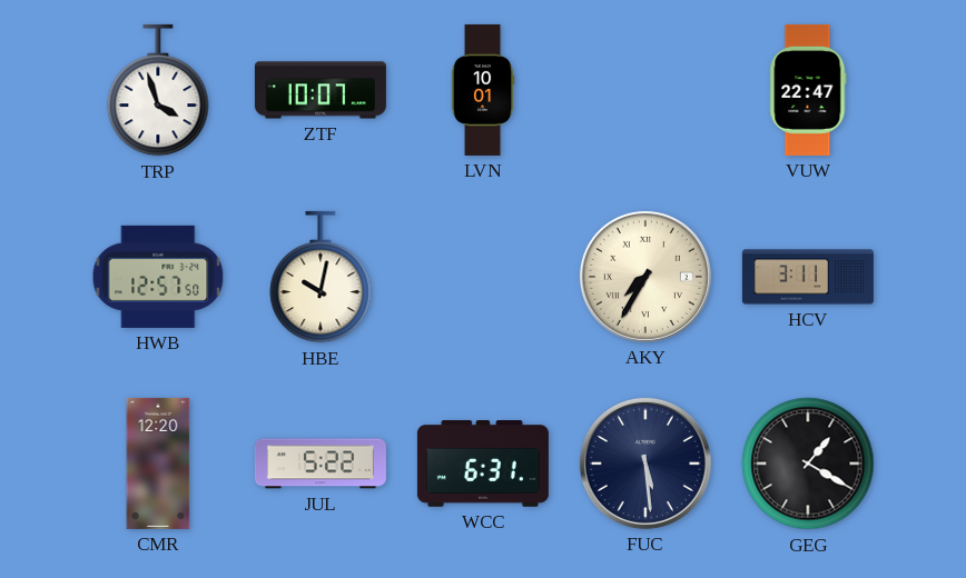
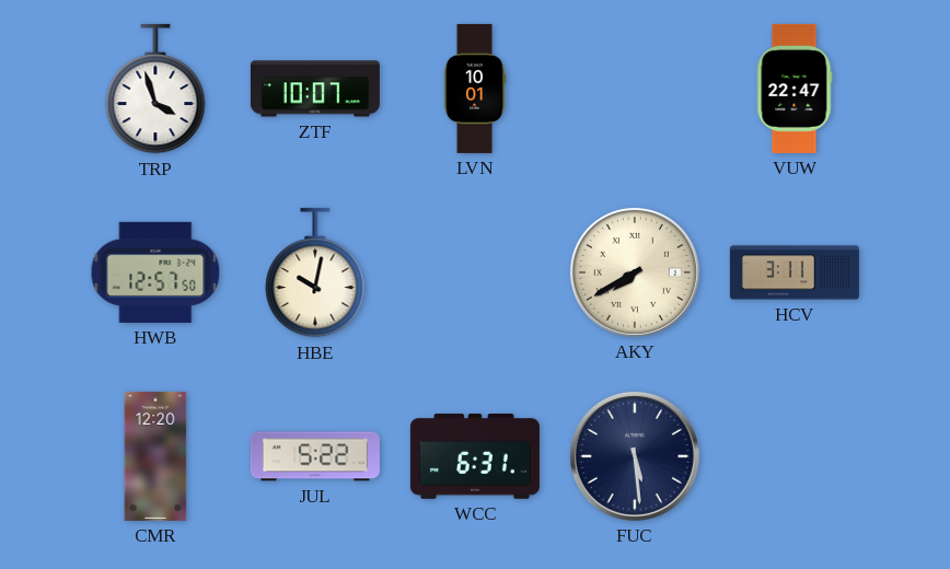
AKY: 7:35 -> 7:40
GEG: 1:20 -> none
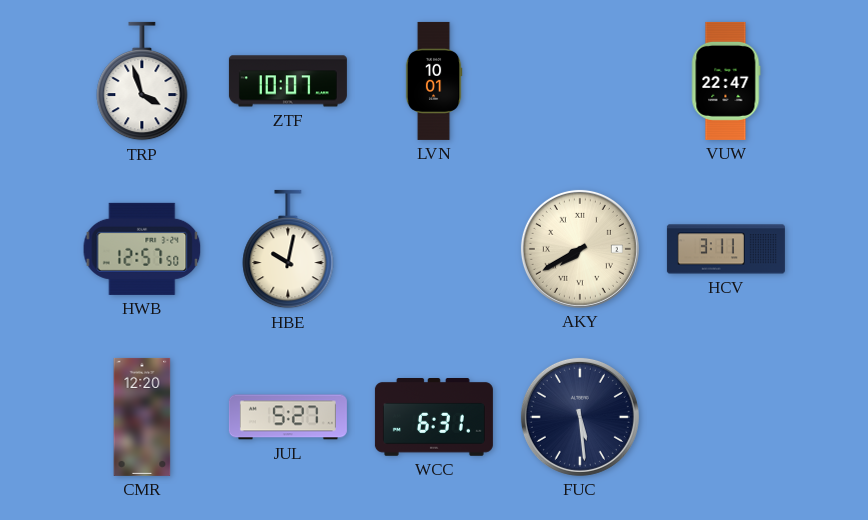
JUL: 5:22 -> 5:27
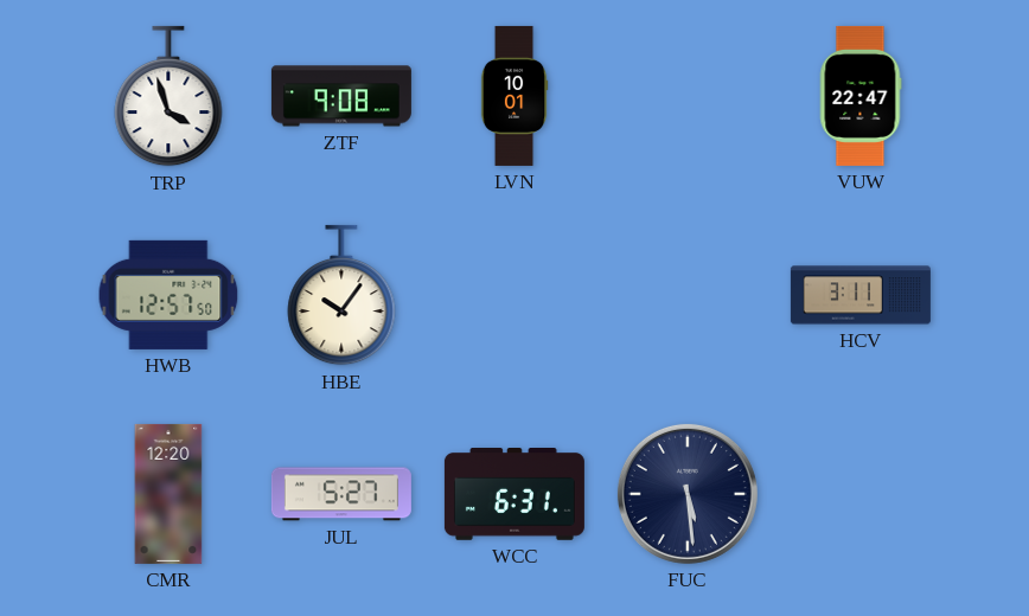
ZTF: 10:07 -> 9:08
HBE: 10:02 -> 10:06
AKY: 7:40 -> none
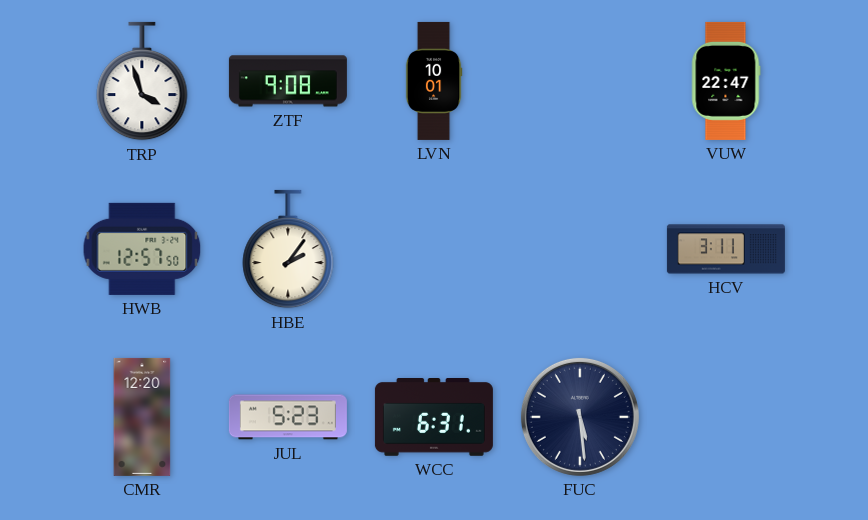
HBE: 10:06 -> 2:06
JUL: 5:27 -> 5:23
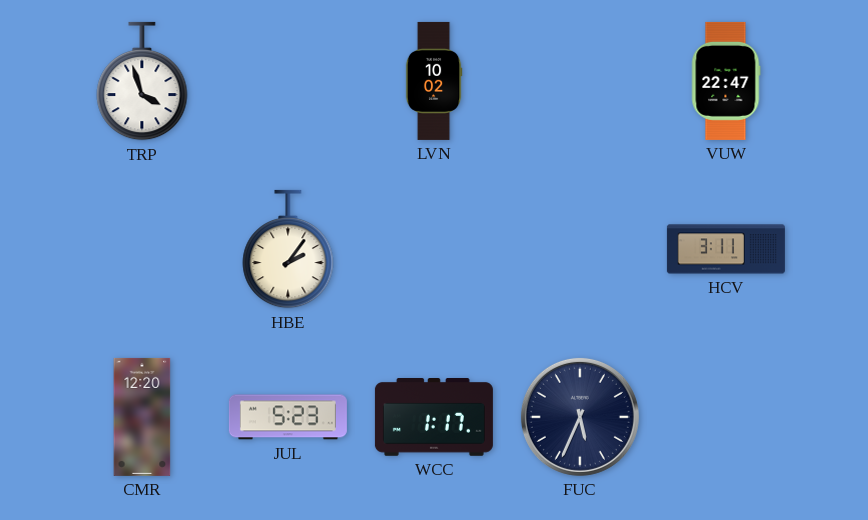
ZTF: 9:08 -> none
LVN: 10:01 -> 10:02
HWB: 12:57 -> none
WCC: 6:31 -> 1:17
FUC: 5:29 -> 5:34
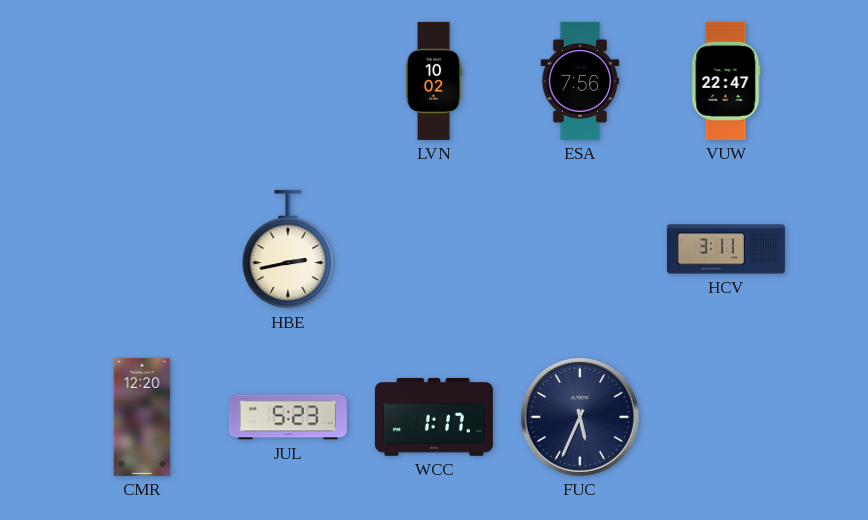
TRP: 3:57 -> none
ESA: none -> 7:56
HBE: 2:06 -> 2:43
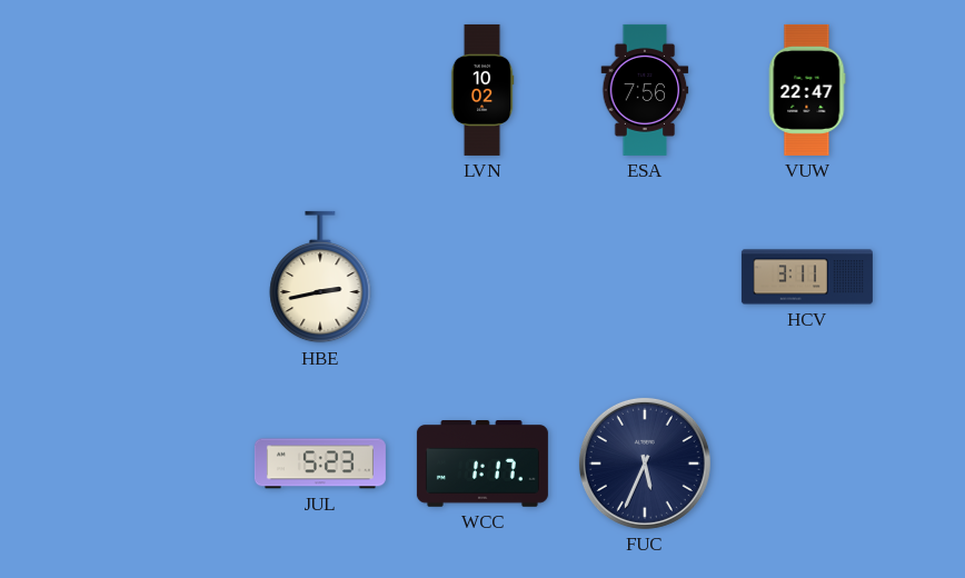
CMR: 12:20 -> none
